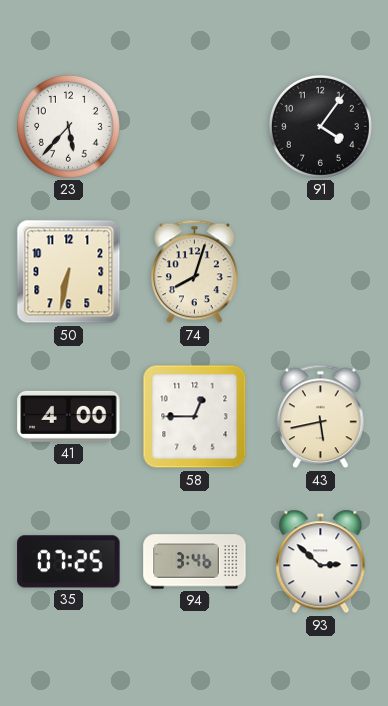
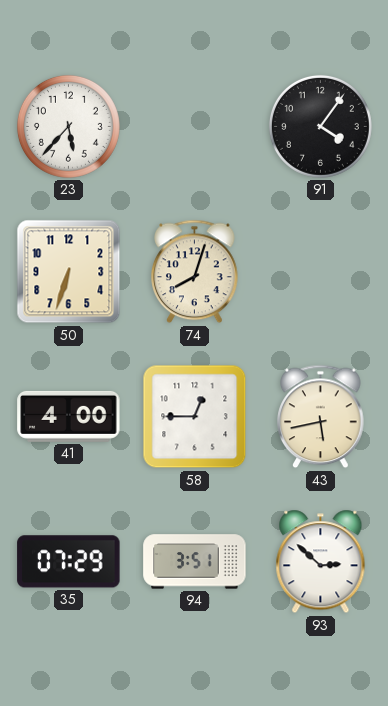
50: 6:32 -> 6:33
35: 07:25 -> 07:29
94: 3:46 -> 3:51
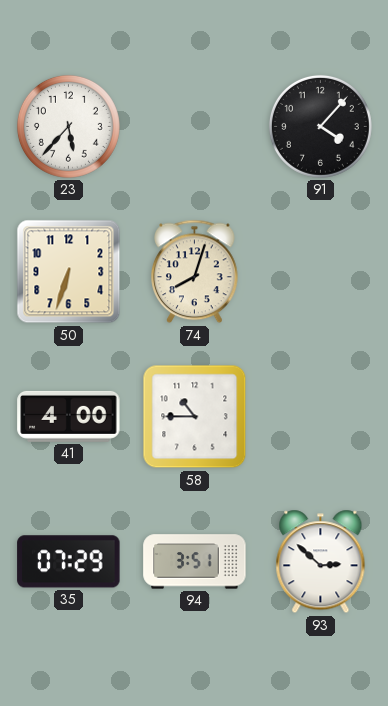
91: 4:06 -> 4:07
58: 12:45 -> 10:45
43: 5:43 -> none
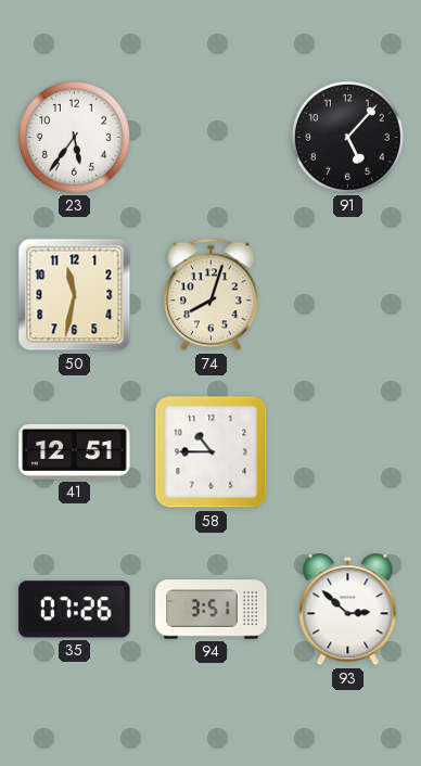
23: 5:37 -> 5:36
91: 4:07 -> 5:07
50: 6:33 -> 11:32
41: 4:00 -> 12:51
35: 07:29 -> 07:26
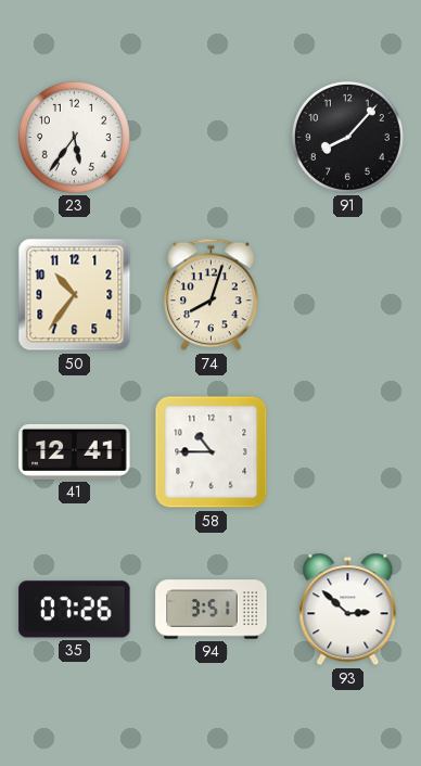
91: 5:07 -> 8:07
50: 11:32 -> 10:36
41: 12:51 -> 12:41
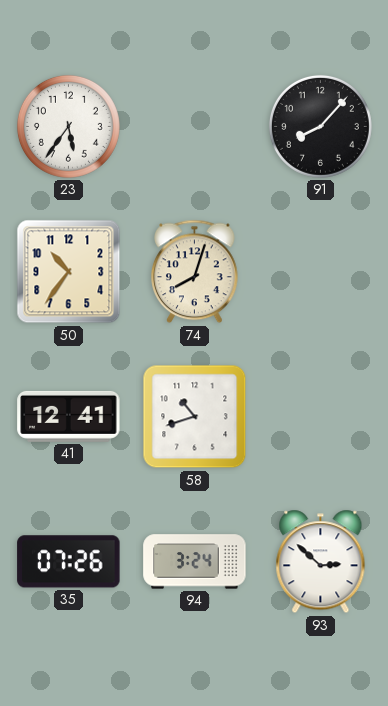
58: 10:45 -> 10:42
94: 3:51 -> 3:24
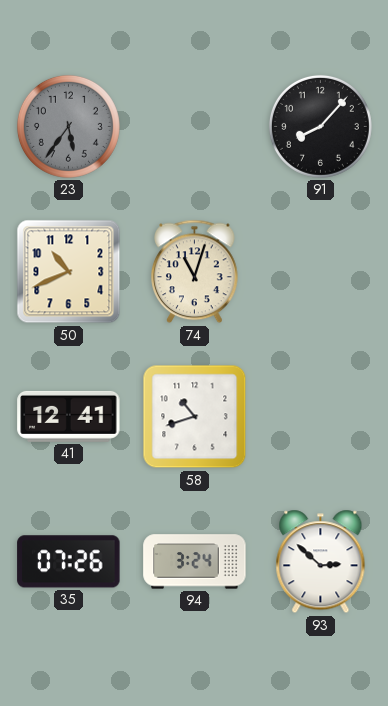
23 dial: white -> grey
50: 10:36 -> 10:41
74: 8:03 -> 11:03
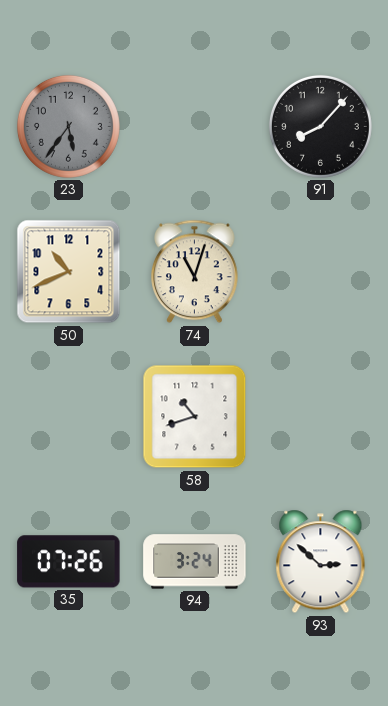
41: 12:41 -> none
